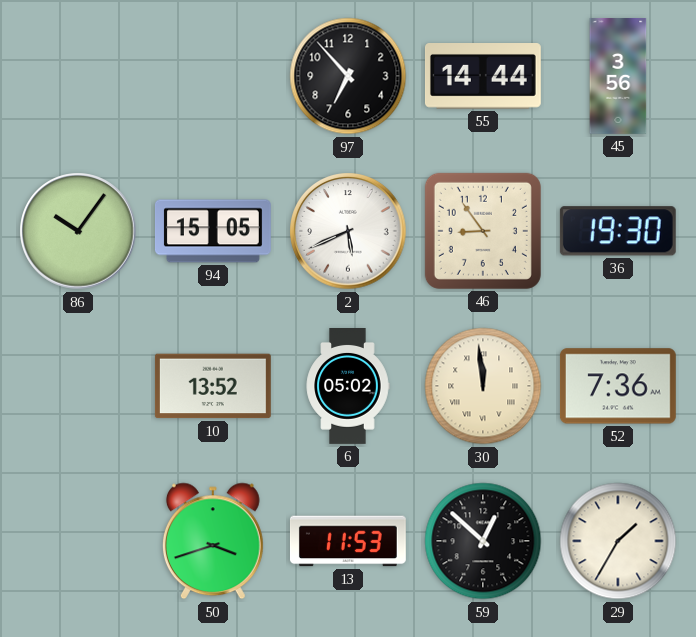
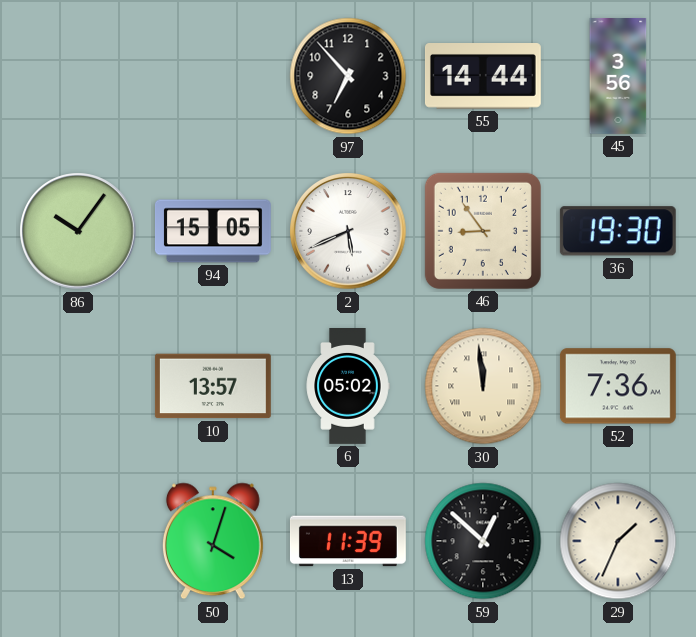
10: 13:52 -> 13:57
50: 3:42 -> 4:03
13: 11:53 -> 11:39
29: 1:35 -> 1:34
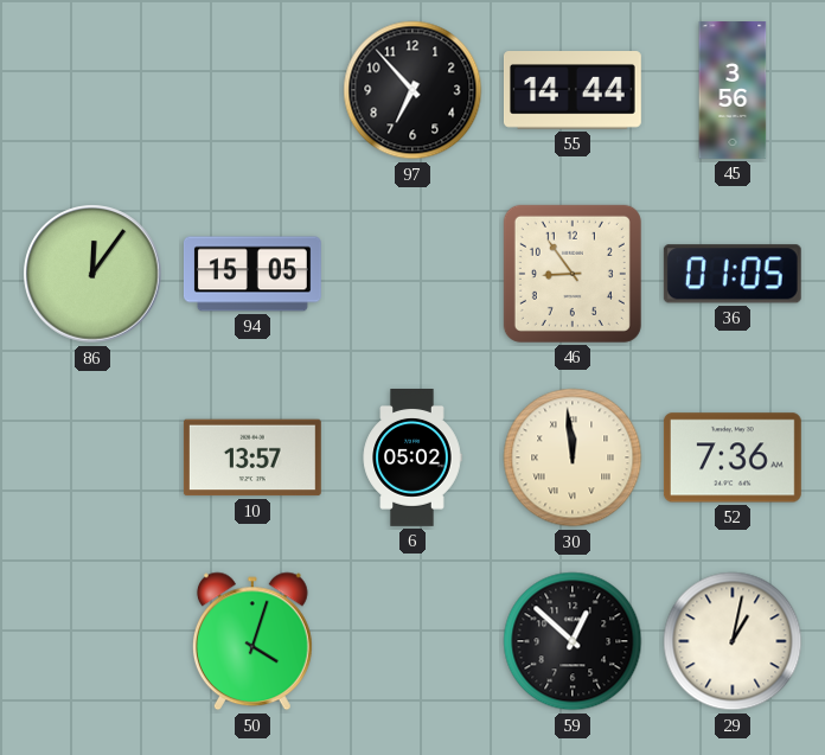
86: 10:06 -> 12:06
2: 5:41 -> none
36: 19:30 -> 01:05
13: 11:39 -> none
29: 1:34 -> 1:02
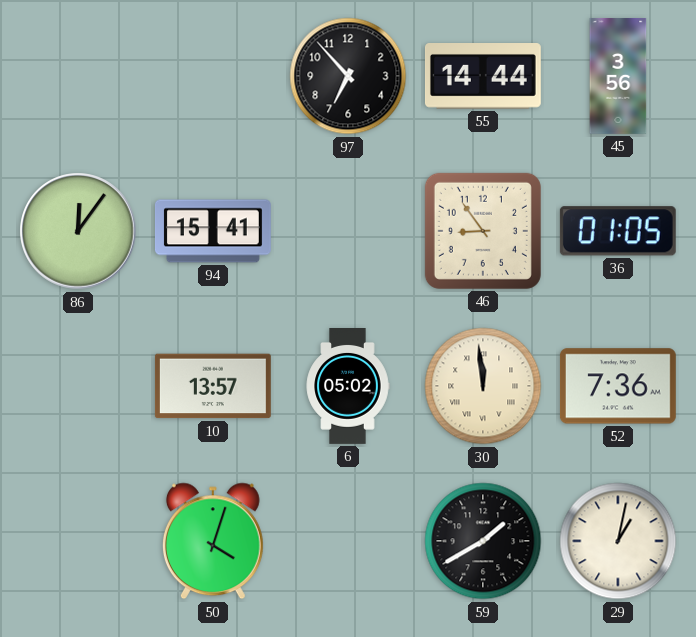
94: 15:05 -> 15:41
59: 12:52 -> 1:40
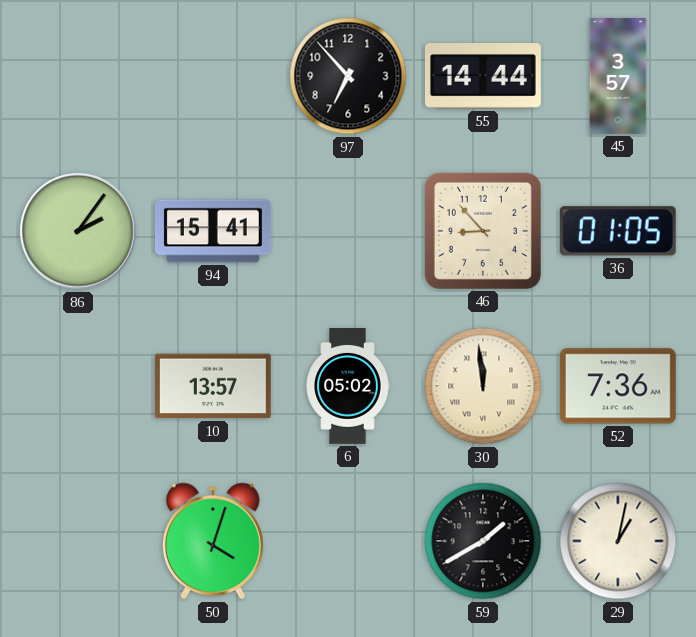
45: 3:56 -> 3:57
86: 12:06 -> 2:06
46: 8:54 -> 8:53
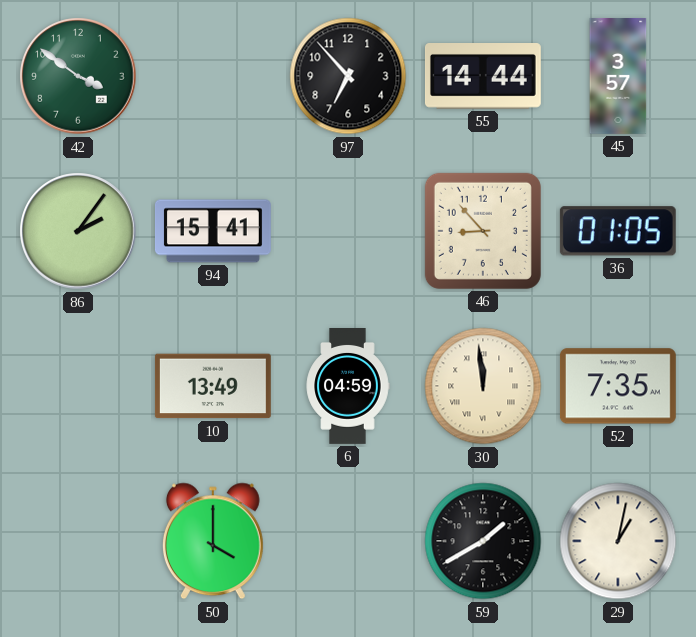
42: none -> 3:51
10: 13:57 -> 13:49
6: 05:02 -> 04:59
52: 7:36 -> 7:35
50: 4:03 -> 4:00
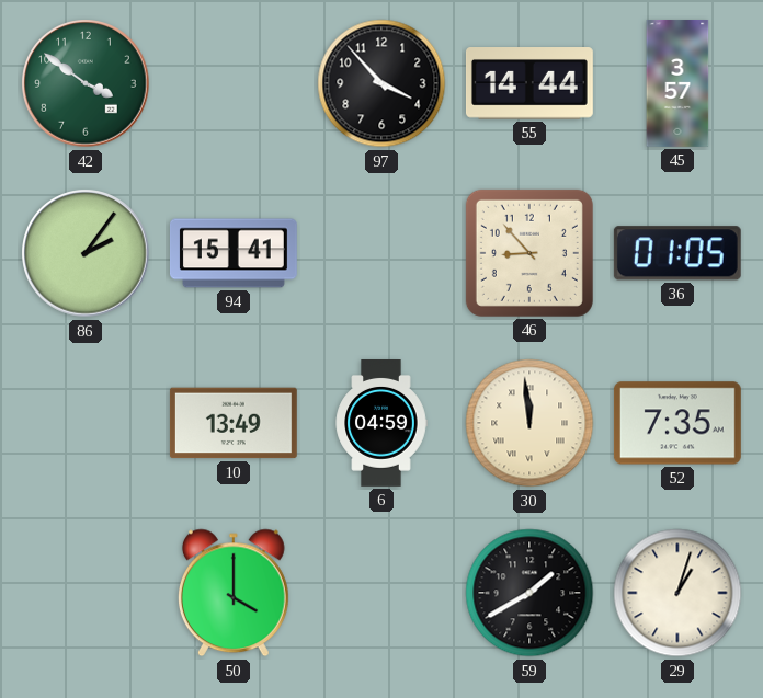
97: 6:53 -> 3:53
29: 1:02 -> 1:03
